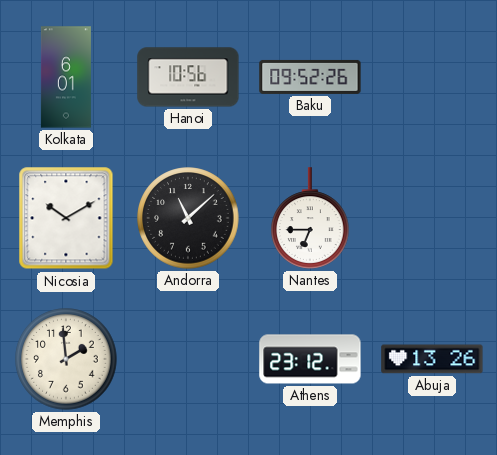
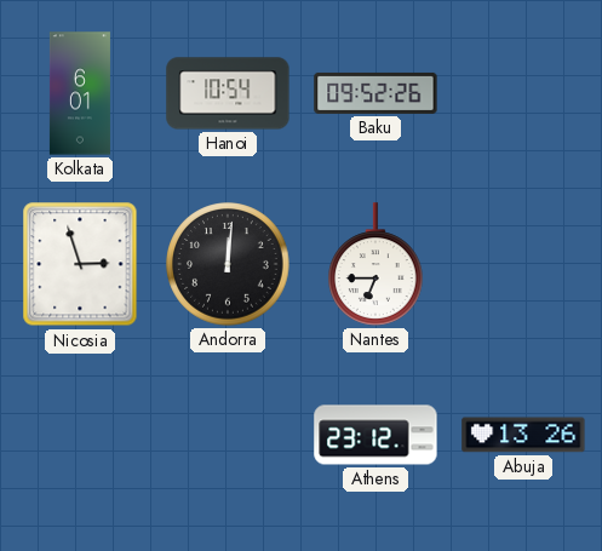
Hanoi: 10:56 -> 10:54
Nicosia: 10:10 -> 2:57
Andorra: 11:08 -> 12:01
Memphis: 1:59 -> none
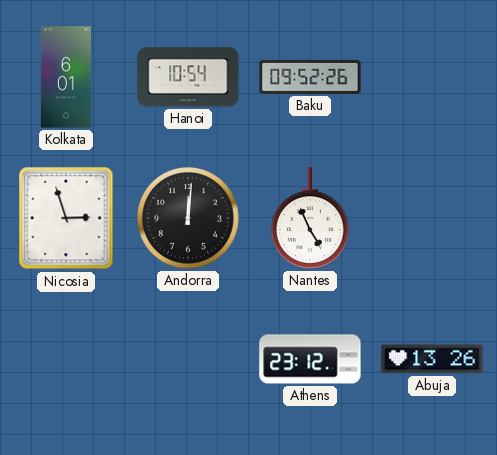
Nantes: 6:45 -> 4:56
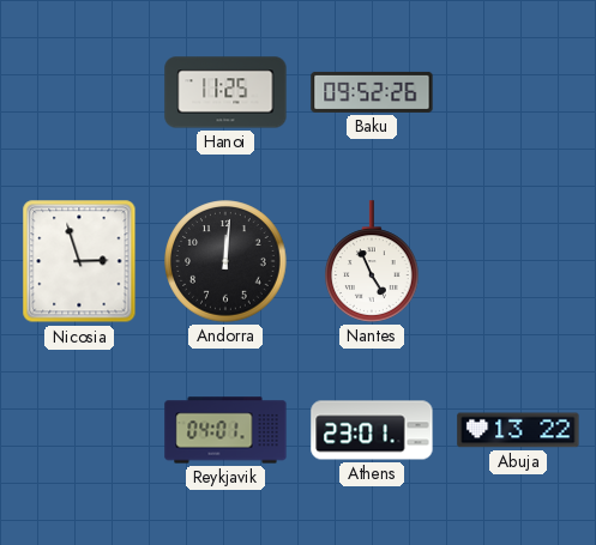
Kolkata: 6:01 -> none
Hanoi: 10:54 -> 11:25
Reykjavik: none -> 04:01
Athens: 23:12 -> 23:01
Abuja: 13:26 -> 13:22
